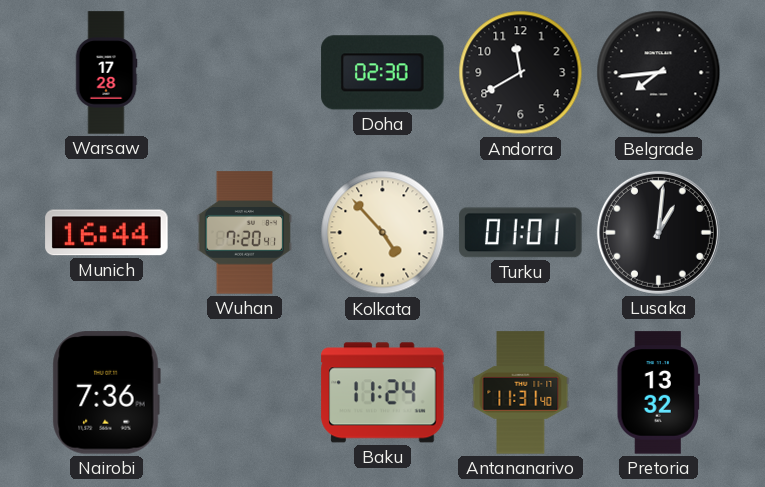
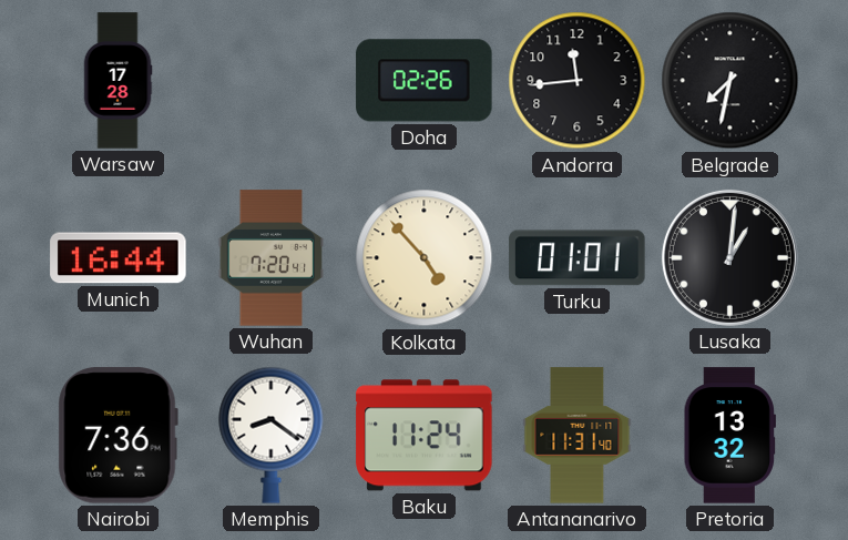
Doha: 02:30 -> 02:26
Andorra: 11:40 -> 11:44
Belgrade: 7:44 -> 7:32
Memphis: none -> 8:21
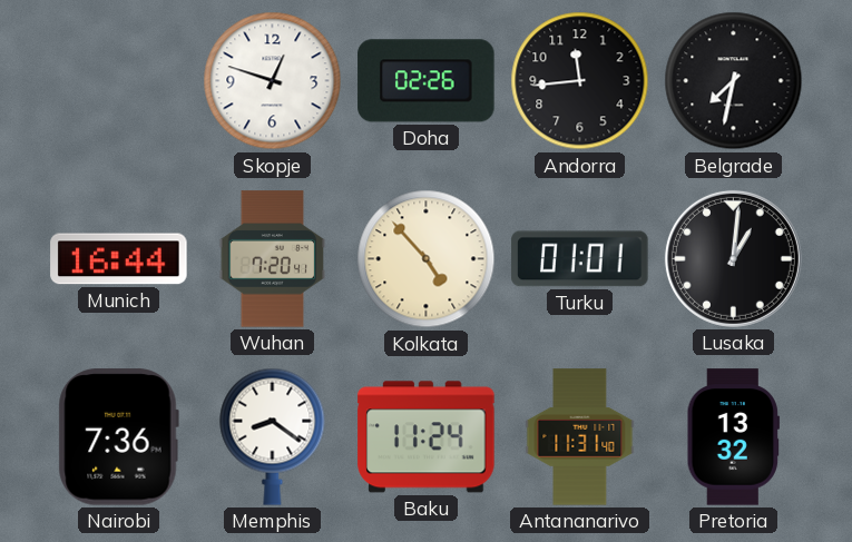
Warsaw: 17:28 -> none
Skopje: none -> 12:48
